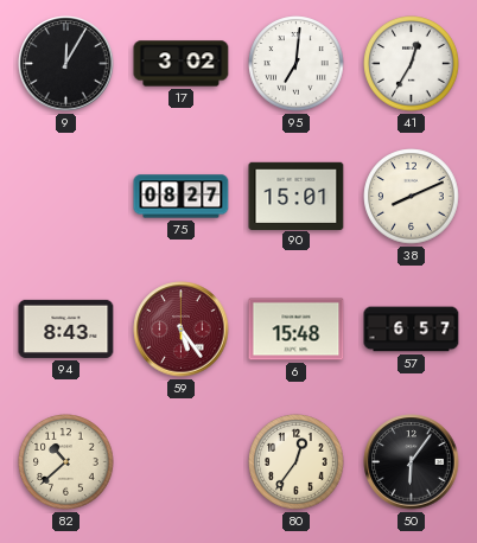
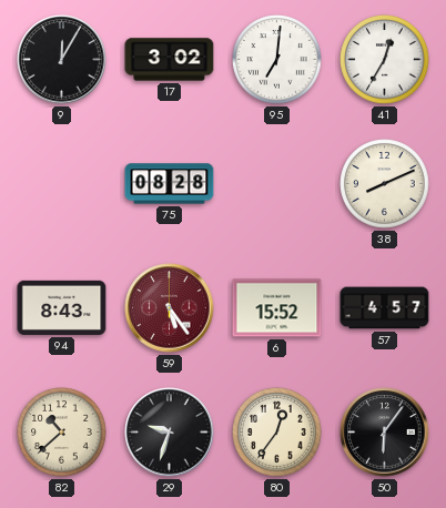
75: 08:27 -> 08:28
90: 15:01 -> none
6: 15:48 -> 15:52
57: 6:57 -> 4:57
29: none -> 9:33
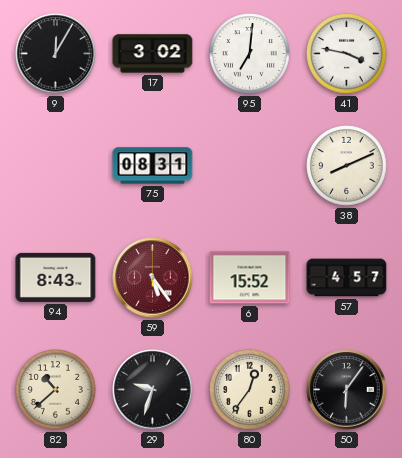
41: 12:35 -> 3:47
75: 08:28 -> 08:31
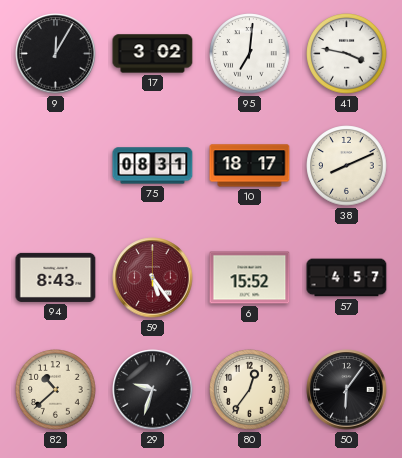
10: none -> 18:17
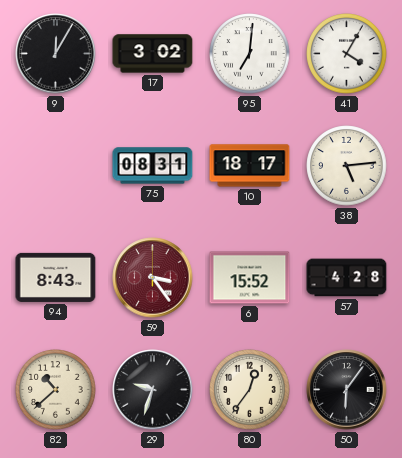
41: 3:47 -> 4:05
38: 8:11 -> 5:14
59: 5:24 -> 3:24
57: 4:57 -> 4:28
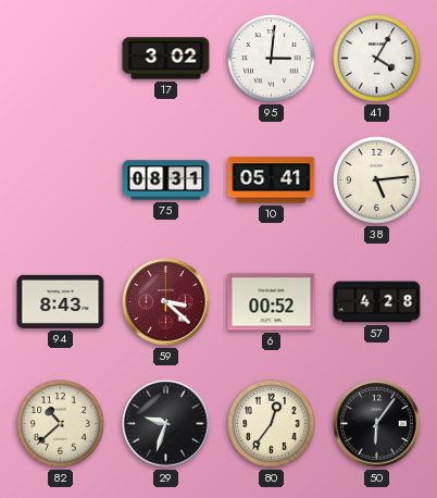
9: 12:05 -> none
95: 7:01 -> 3:01
10: 18:17 -> 05:41
59: 3:24 -> 3:22
6: 15:52 -> 00:52
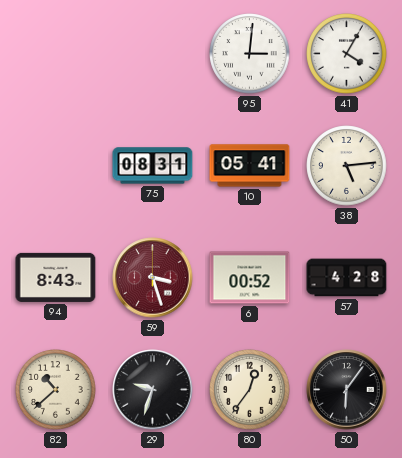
17: 3:02 -> none
59: 3:22 -> 3:27
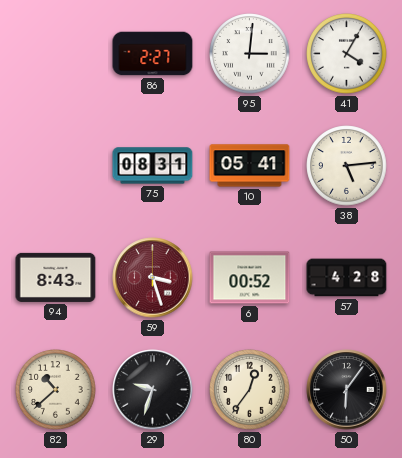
86: none -> 2:27
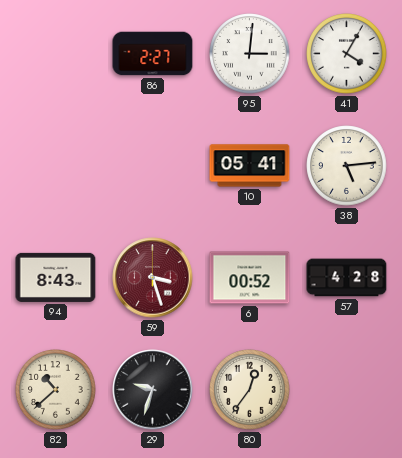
75: 08:31 -> none
50: 6:06 -> none
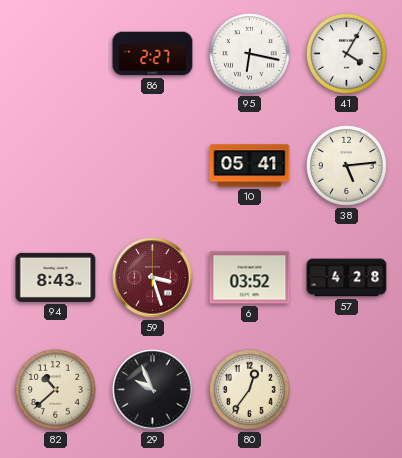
95: 3:01 -> 6:17
6: 00:52 -> 03:52
29: 9:33 -> 9:56
